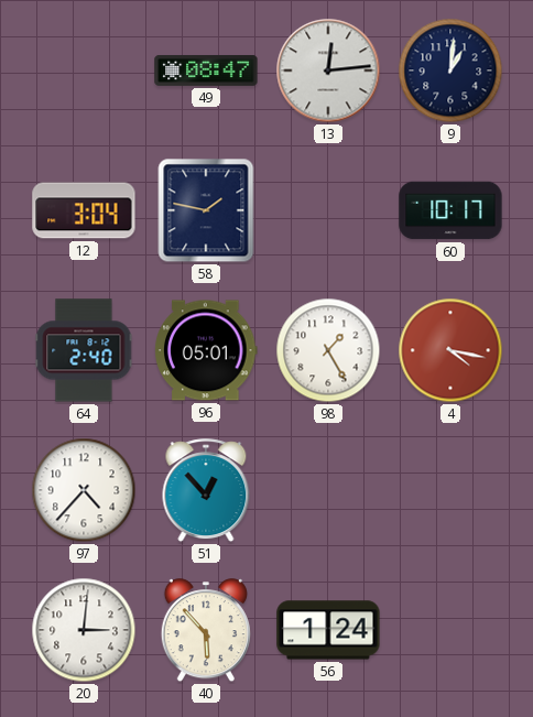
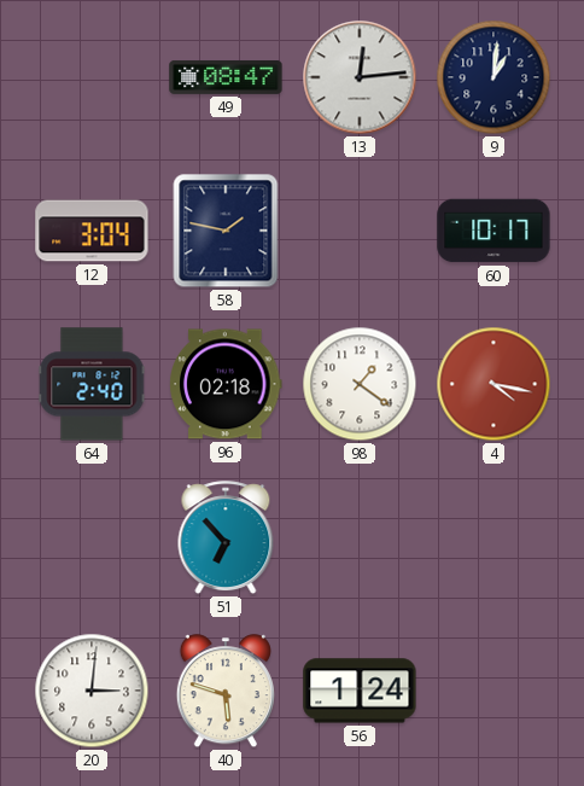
96: 05:01 -> 02:18
98: 1:25 -> 1:21
97: 4:37 -> none
51: 12:53 -> 6:53
40: 5:53 -> 5:48
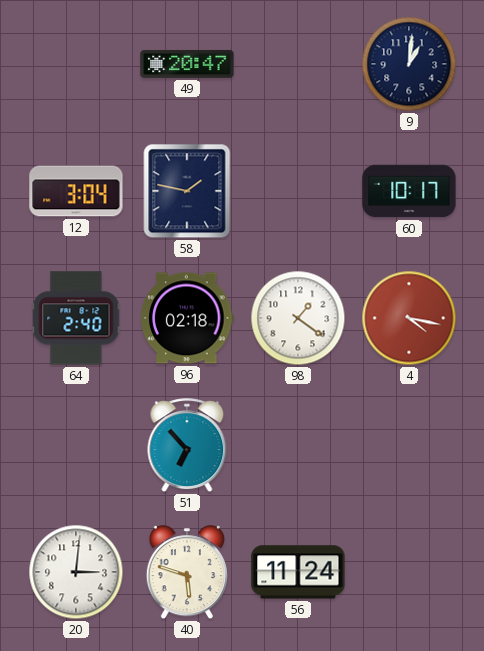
49: 08:47 -> 20:47
13: 12:14 -> none
56: 1:24 -> 11:24
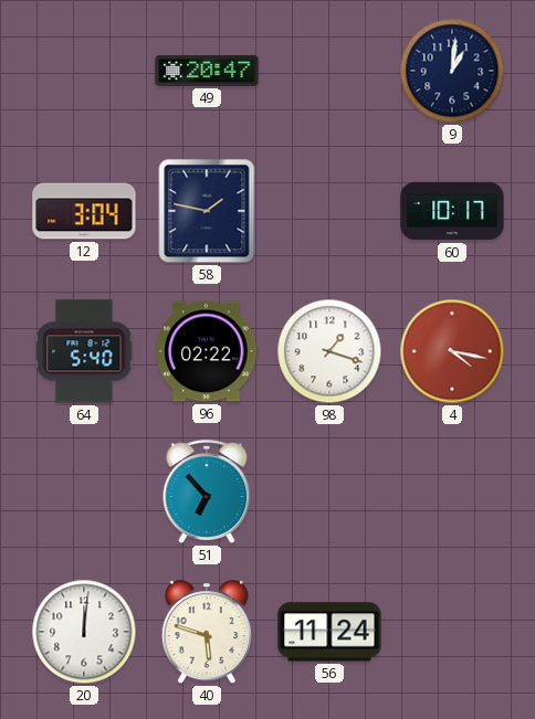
64: 2:40 -> 5:40
96: 02:18 -> 02:22
98: 1:21 -> 1:18
20: 3:01 -> 12:01
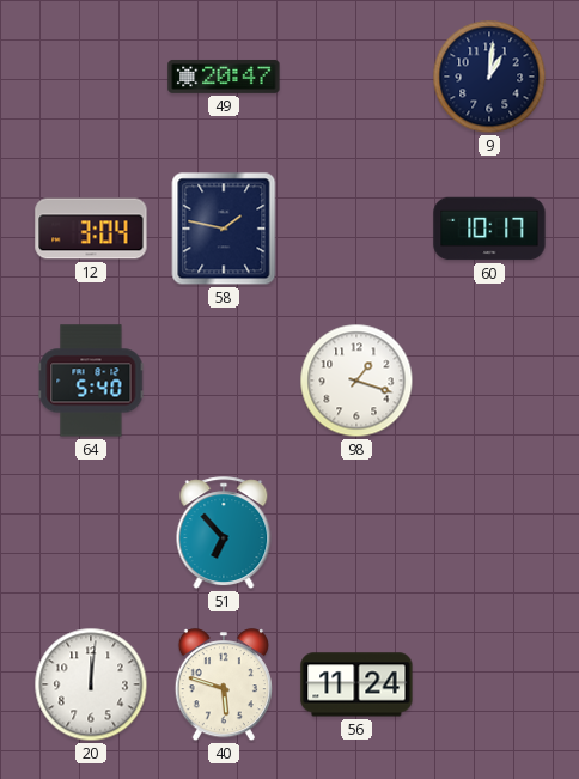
96: 02:22 -> none
4: 4:17 -> none
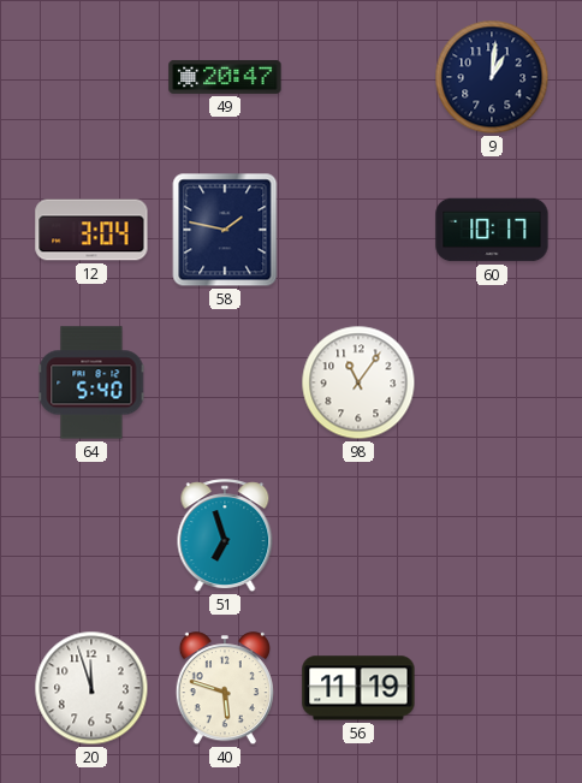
98: 1:18 -> 11:06
51: 6:53 -> 6:57
20: 12:01 -> 11:57
56: 11:24 -> 11:19
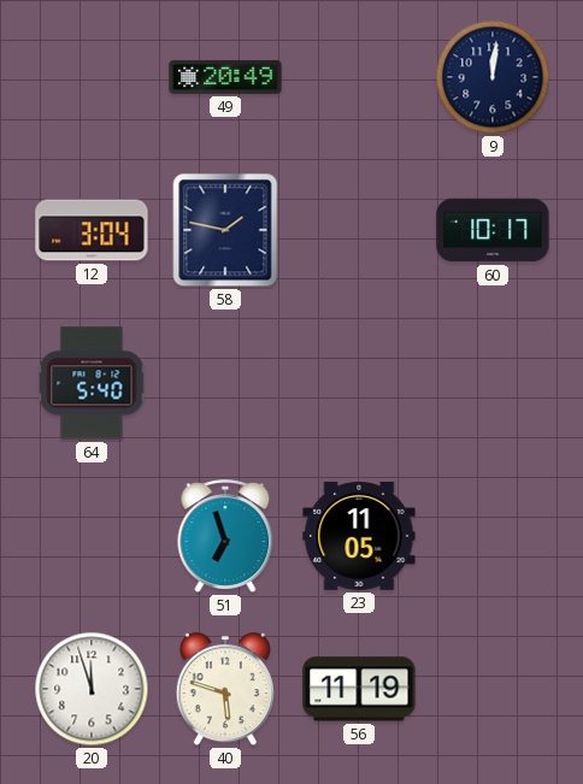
49: 20:47 -> 20:49
9: 1:01 -> 12:01
98: 11:06 -> none
23: none -> 11:05
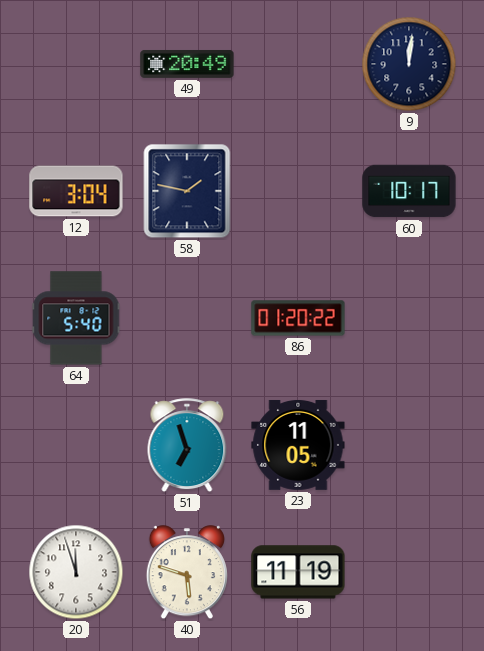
86: none -> 01:20
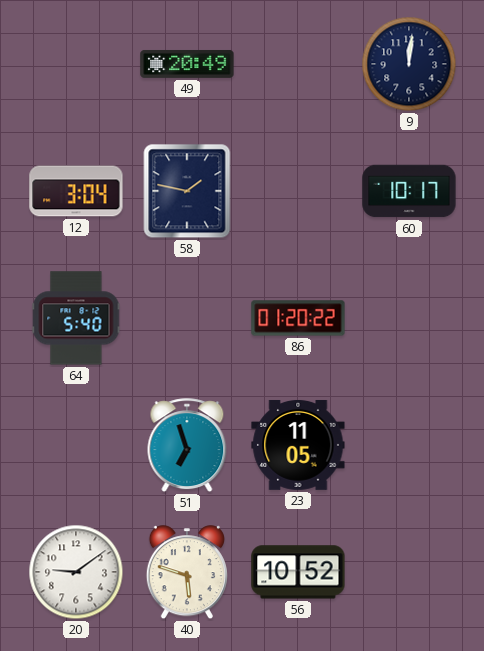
20: 11:57 -> 9:09
56: 11:19 -> 10:52
